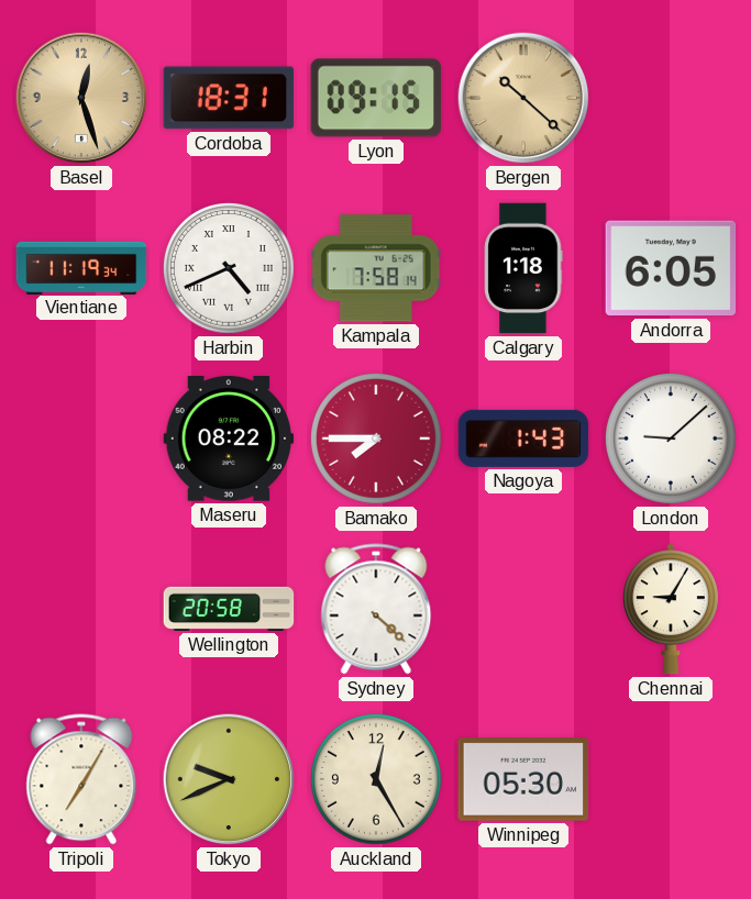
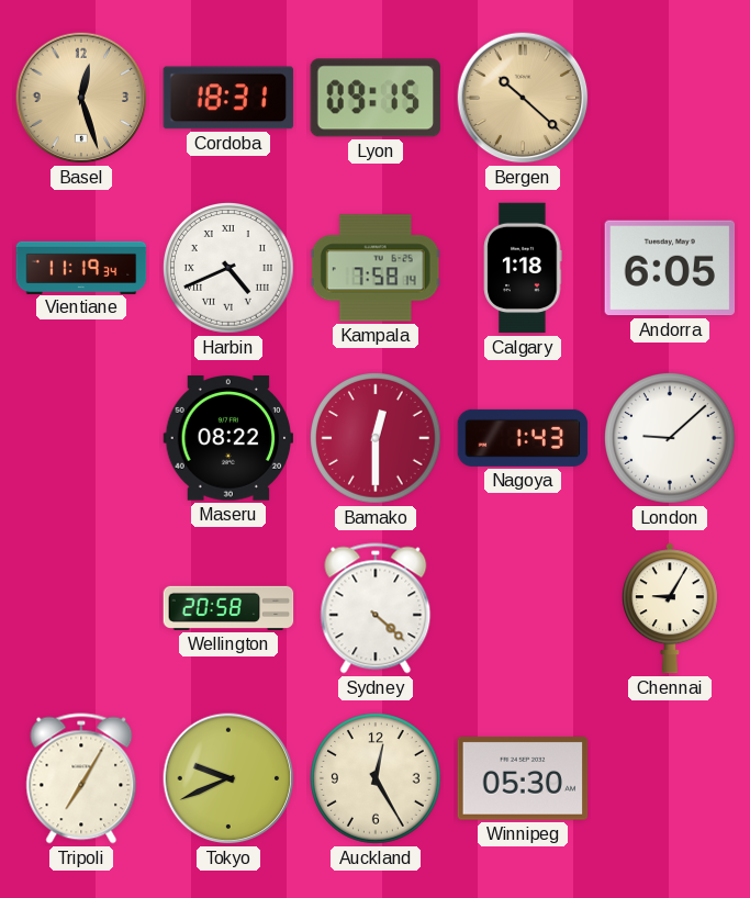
Bamako: 7:45 -> 12:30
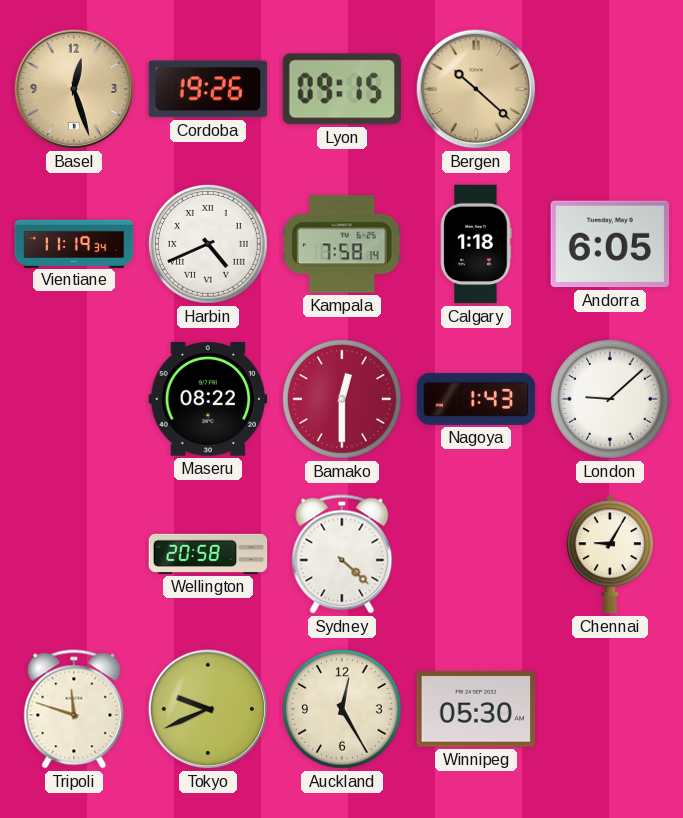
Cordoba: 18:31 -> 19:26
Tripoli: 7:05 -> 11:48
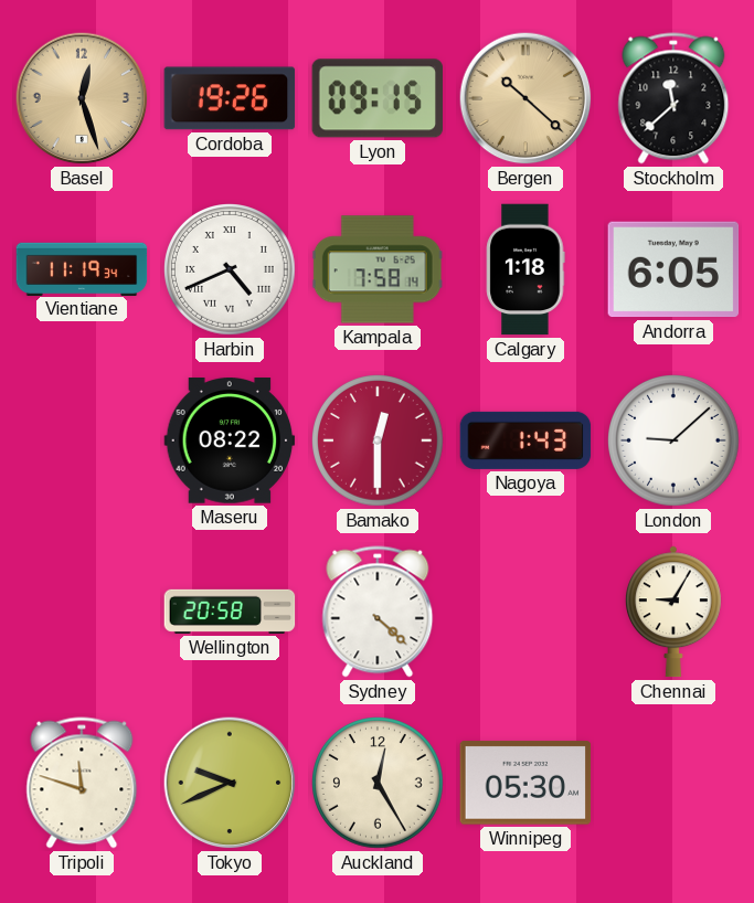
Stockholm: none -> 11:38
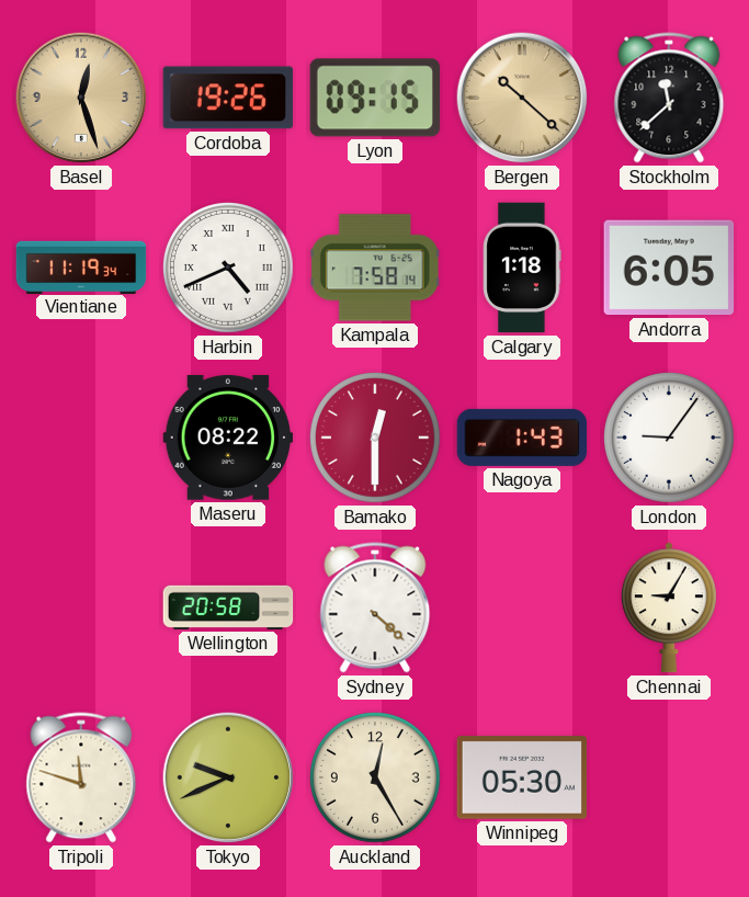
London: 9:08 -> 9:06
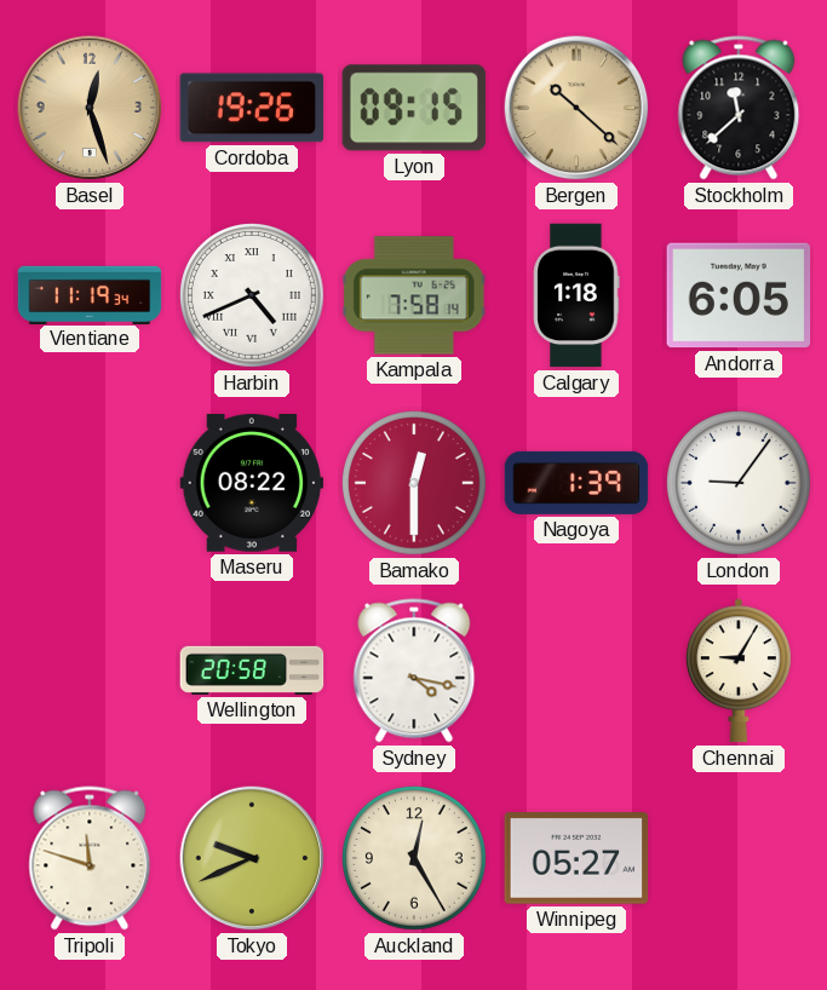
Nagoya: 1:43 -> 1:39
Sydney: 4:22 -> 4:17
Winnipeg: 05:30 -> 05:27
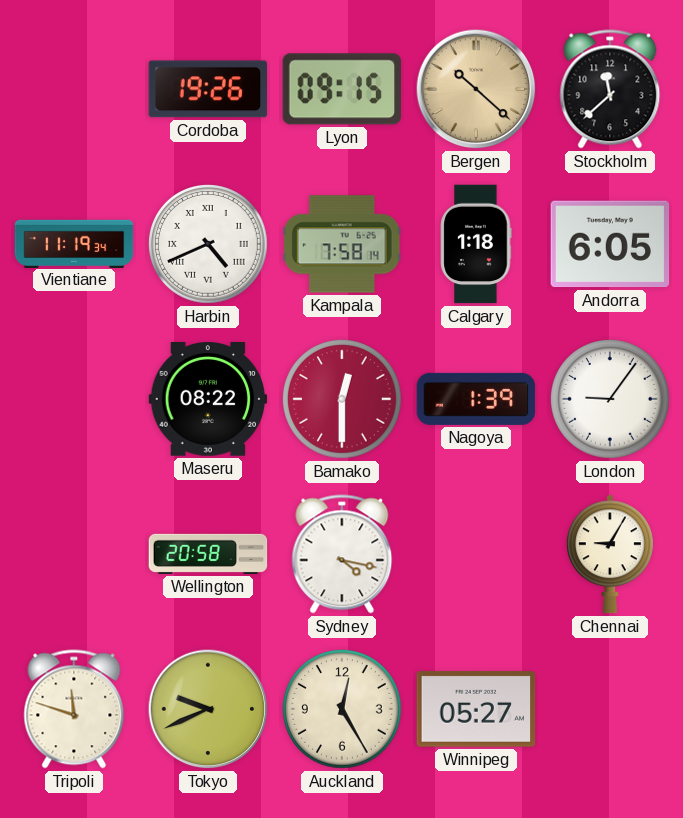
Basel: 12:27 -> none
